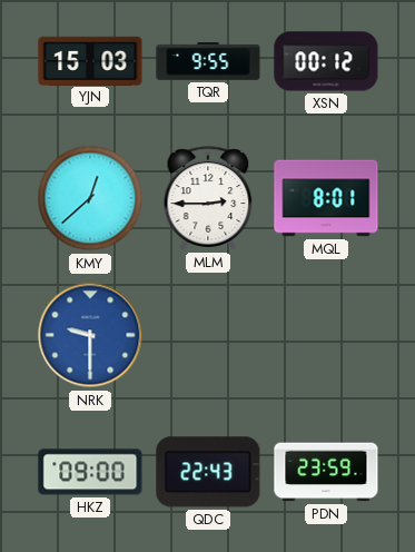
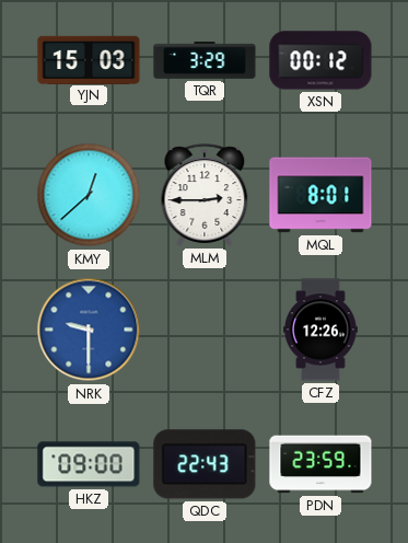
TQR: 9:55 -> 3:29
CFZ: none -> 12:26
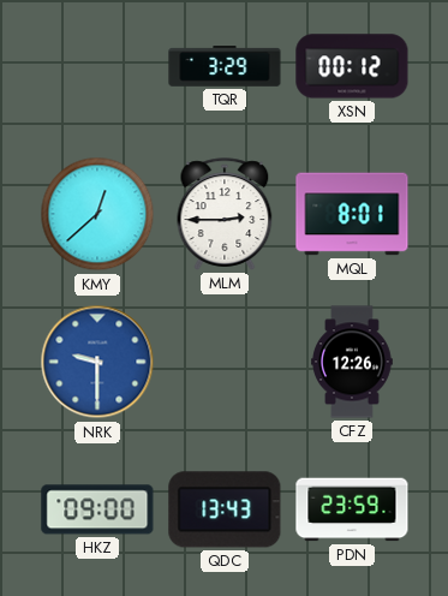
YJN: 15:03 -> none
QDC: 22:43 -> 13:43
